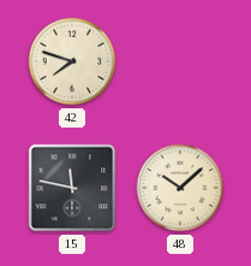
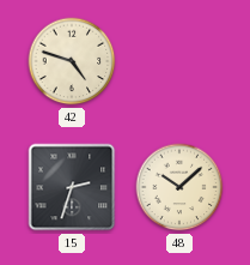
42: 7:48 -> 4:48
15: 11:47 -> 2:33
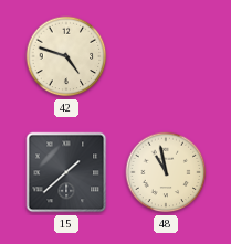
15: 2:33 -> 1:38
48: 10:08 -> 10:58
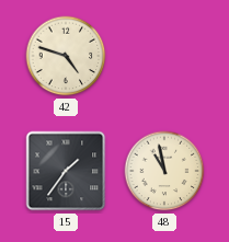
15: 1:38 -> 1:36
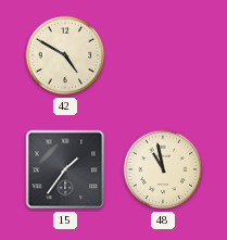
42: 4:48 -> 4:50
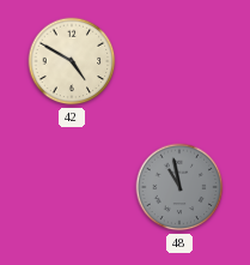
15: 1:36 -> none
48 dial: cream -> grey
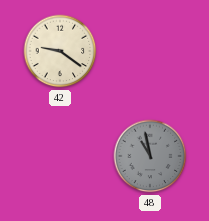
42: 4:50 -> 9:21
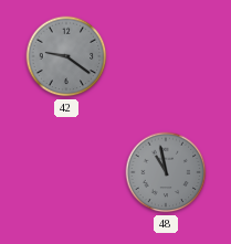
42 dial: cream -> grey
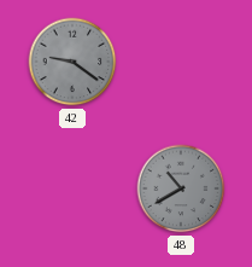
48: 10:58 -> 10:40
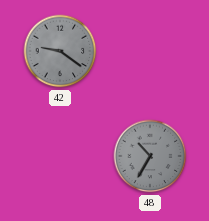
48: 10:40 -> 10:35
